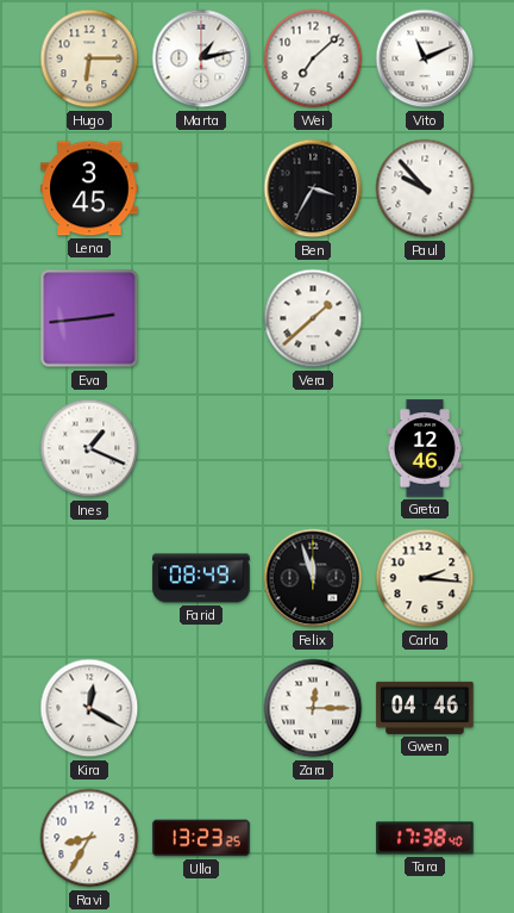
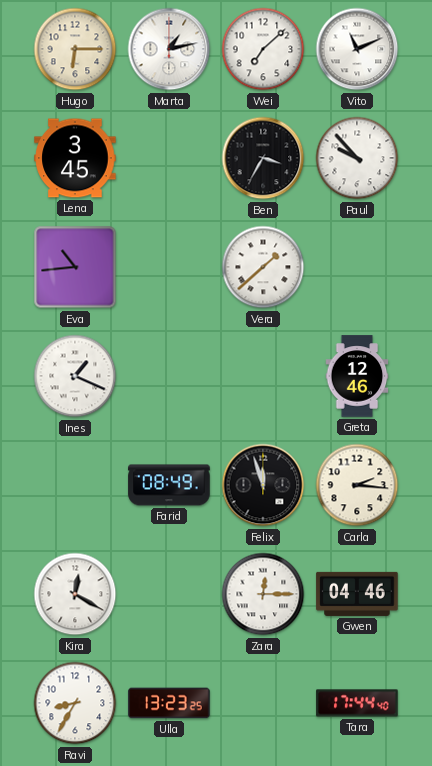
Eva: 2:44 -> 10:44
Tara: 17:38 -> 17:44
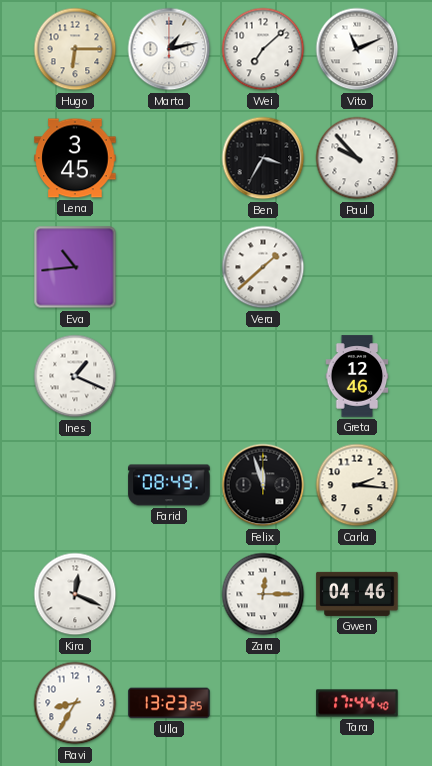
Kira: 12:20 -> 12:19
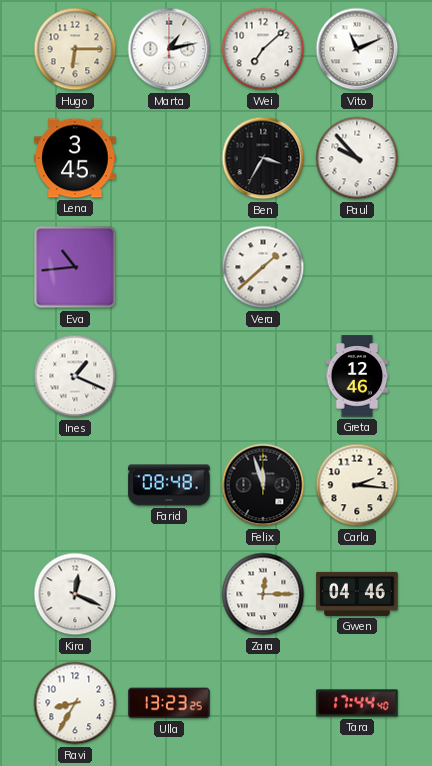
Farid: 08:49 -> 08:48
